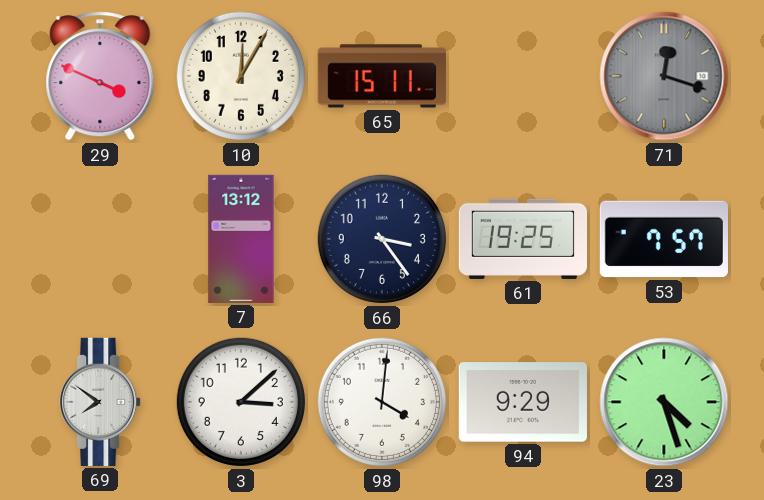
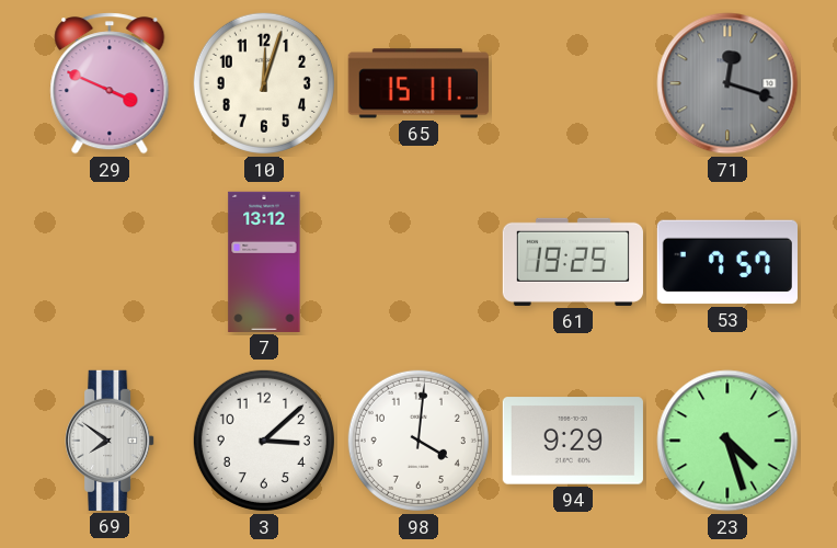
10: 12:05 -> 12:03
66: 3:24 -> none
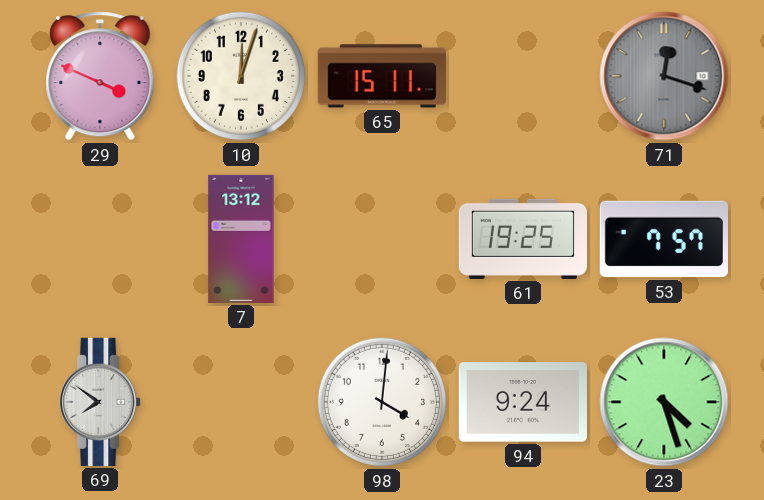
3: 3:08 -> none
94: 9:29 -> 9:24
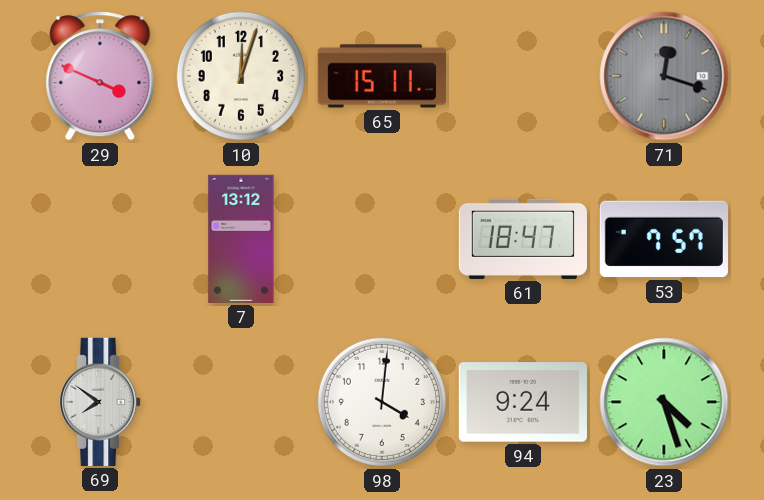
61: 19:25 -> 18:47
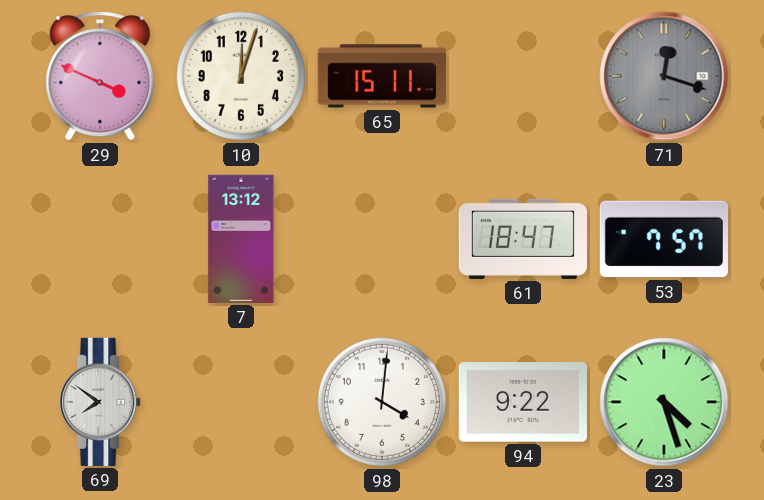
94: 9:24 -> 9:22
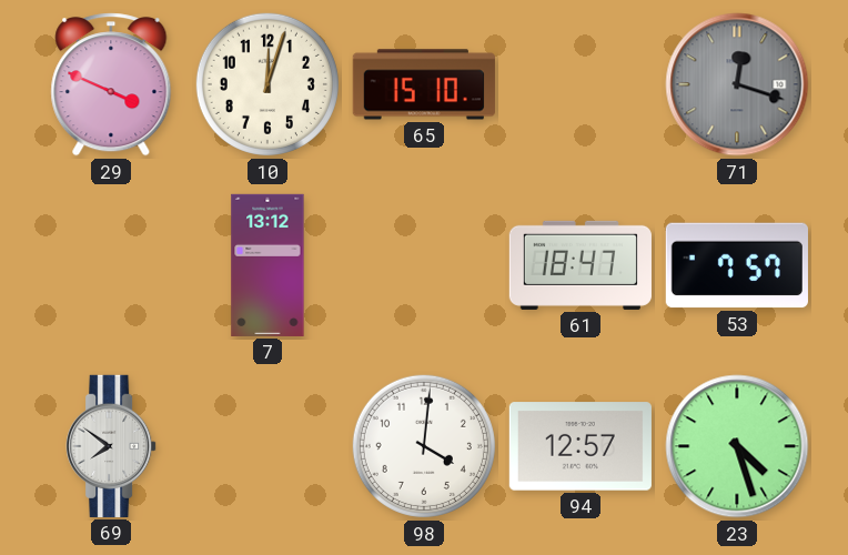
65: 15:11 -> 15:10
94: 9:22 -> 12:57
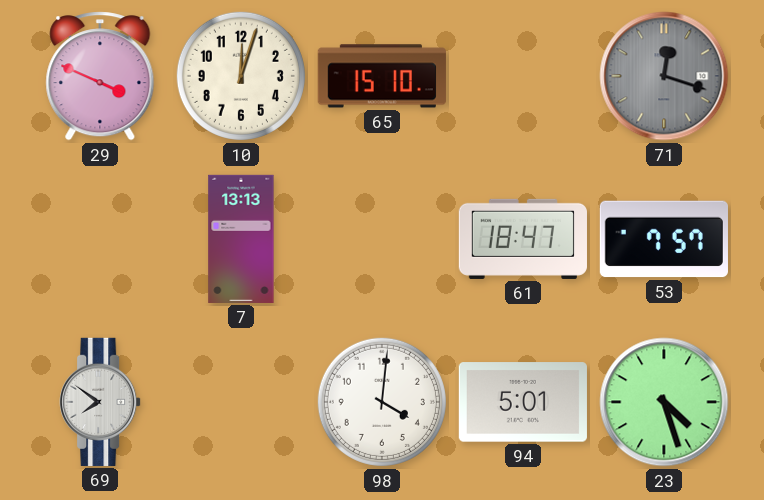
7: 13:12 -> 13:13
94: 12:57 -> 5:01
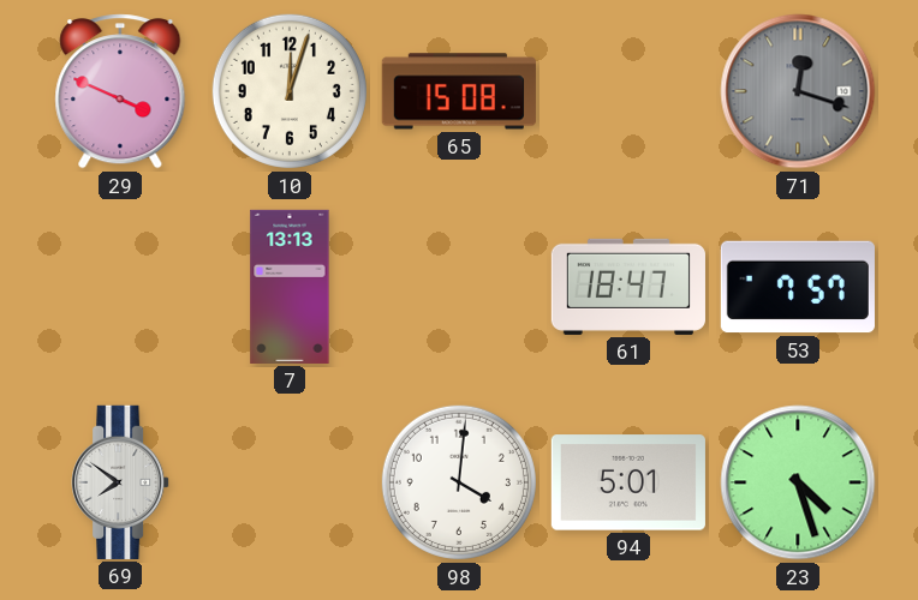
65: 15:10 -> 15:08
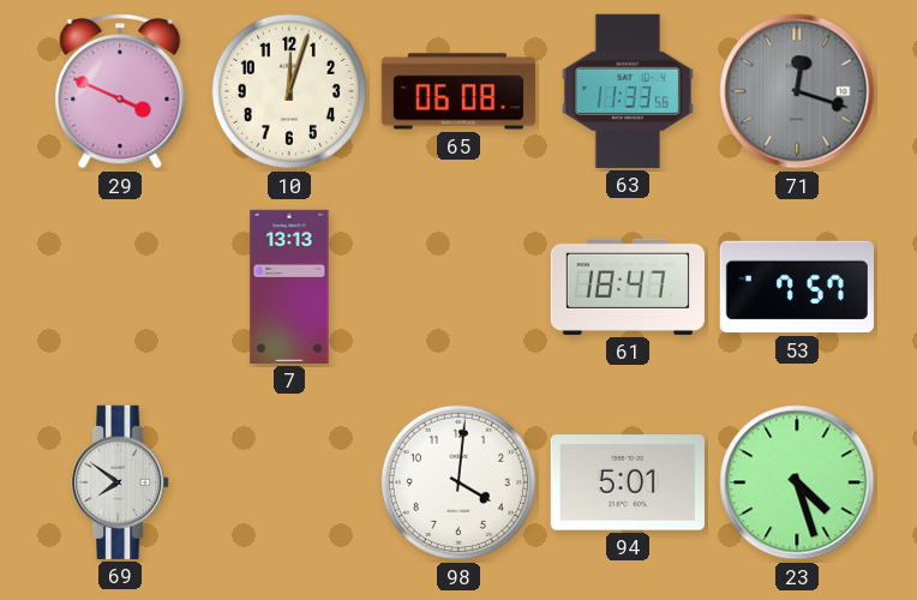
65: 15:08 -> 06:08
63: none -> 11:33
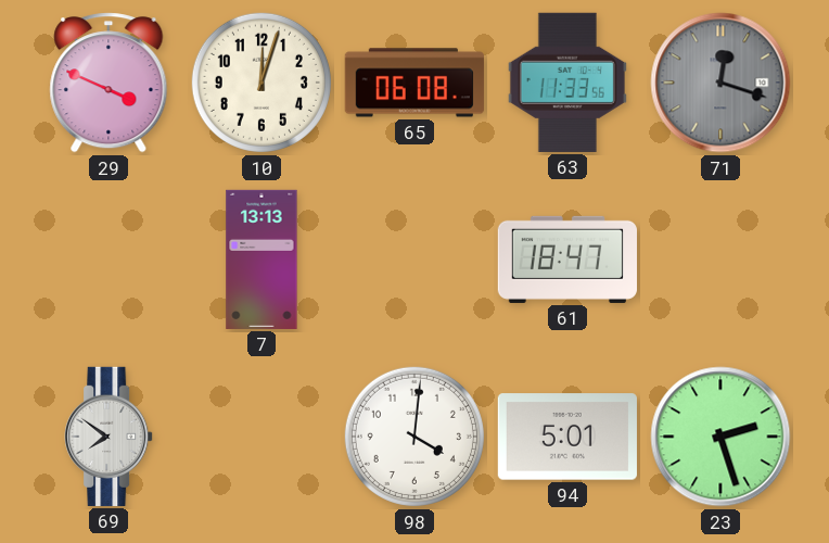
53: 7:57 -> none
23: 4:27 -> 2:27
